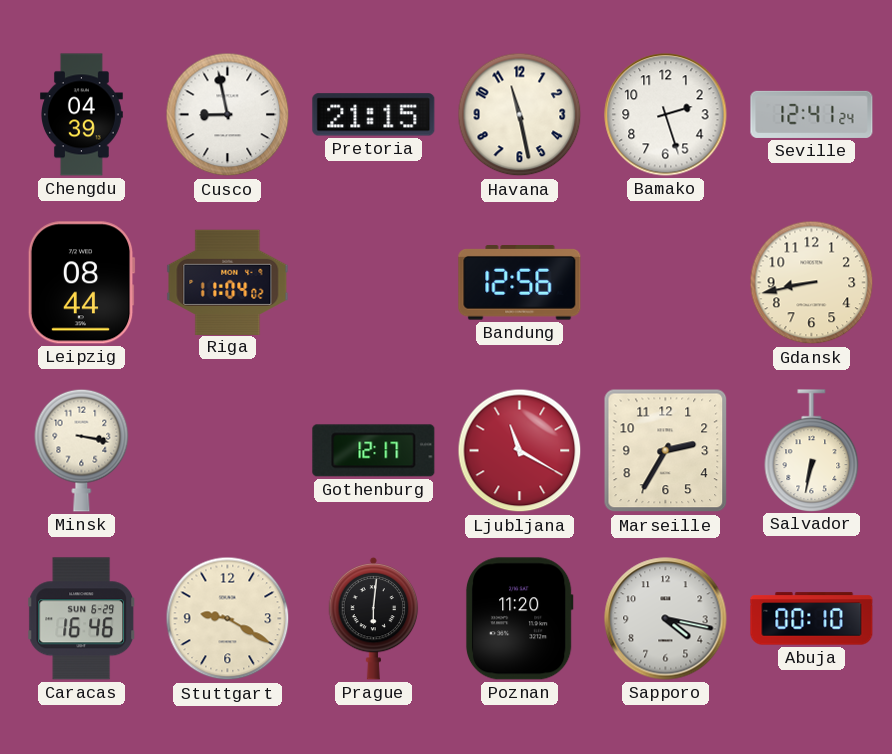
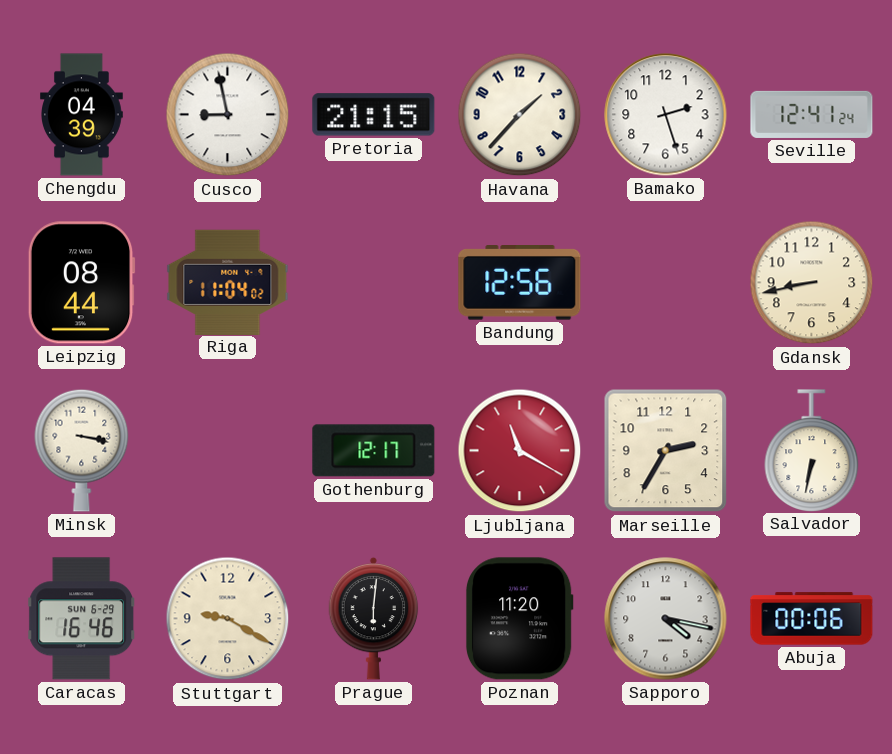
Havana: 11:28 -> 1:37
Abuja: 00:10 -> 00:06
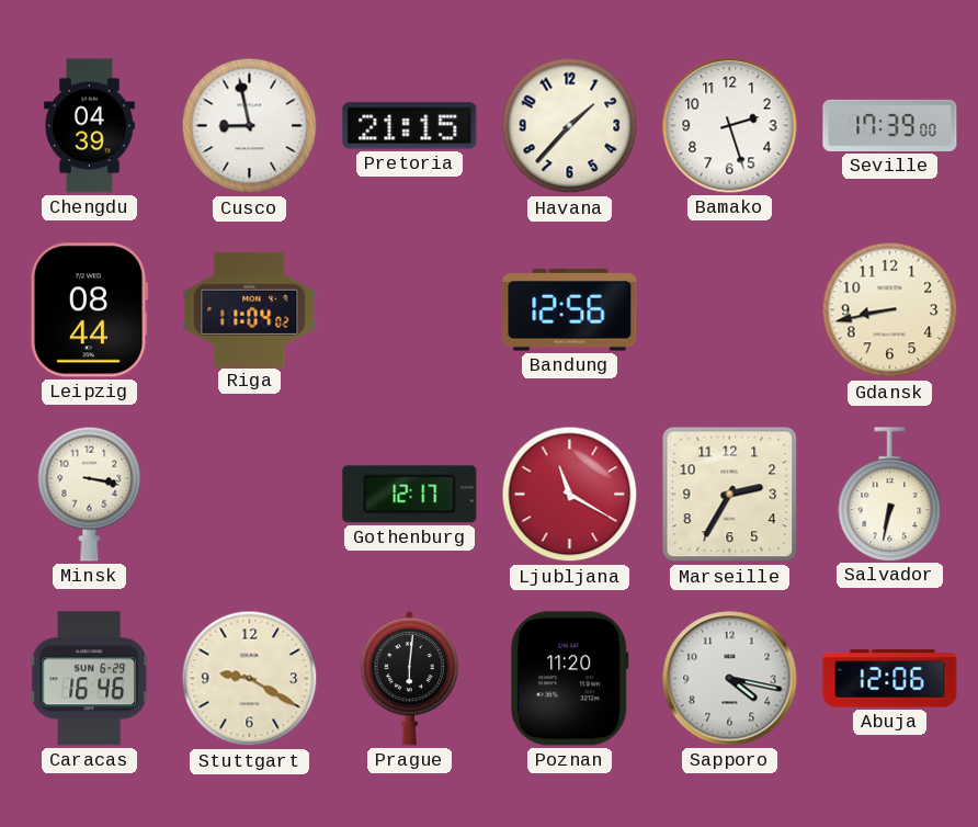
Seville: 12:41 -> 17:39
Abuja: 00:06 -> 12:06
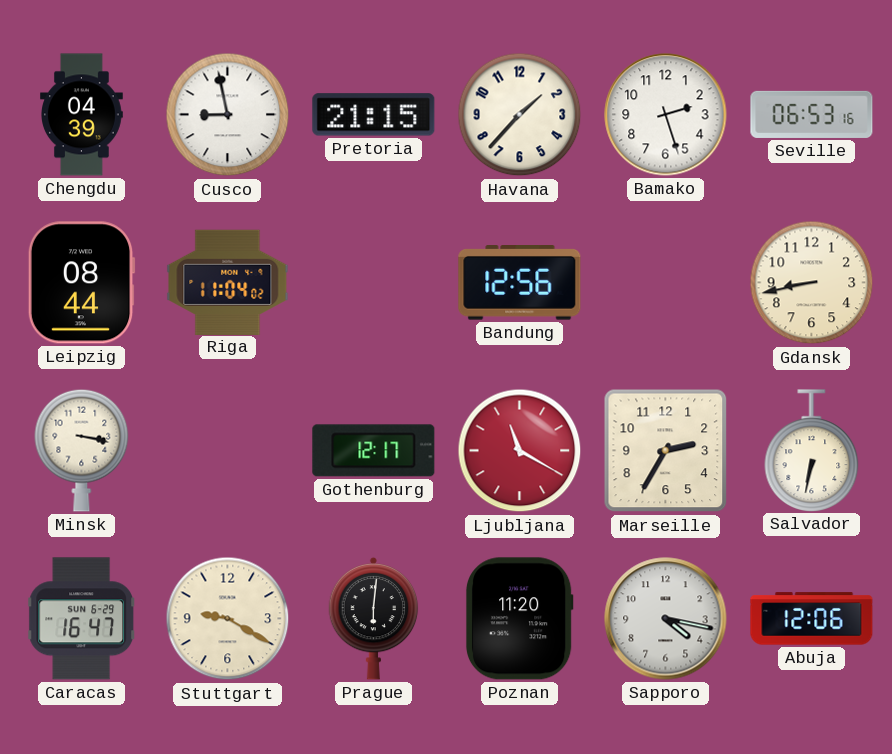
Seville: 17:39 -> 06:53
Caracas: 16:46 -> 16:47
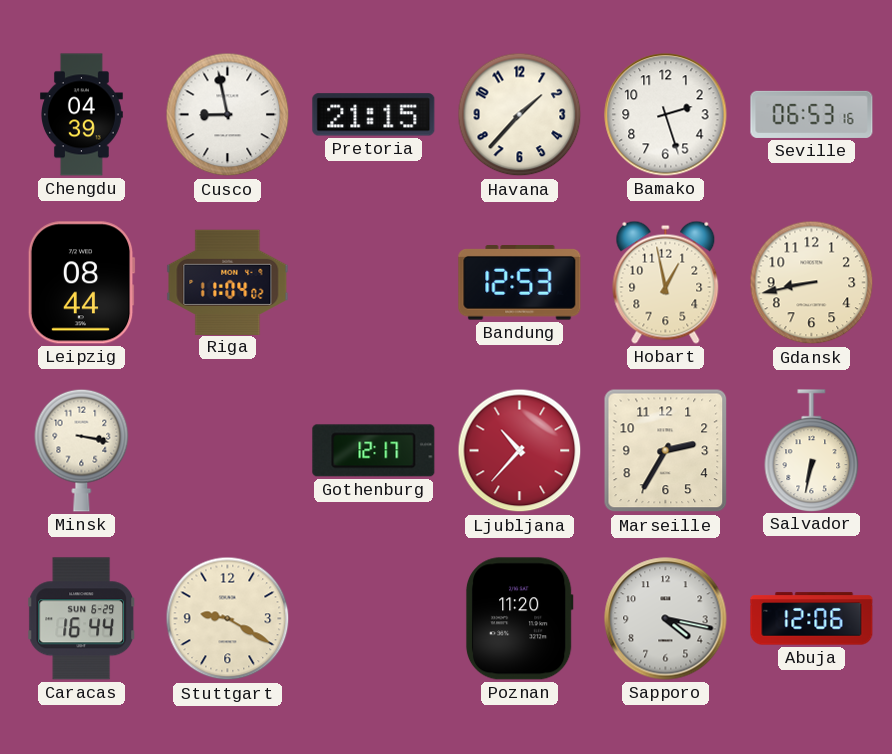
Bandung: 12:56 -> 12:53
Hobart: none -> 12:58
Ljubljana: 11:20 -> 10:37
Caracas: 16:47 -> 16:44
Prague: 6:01 -> none
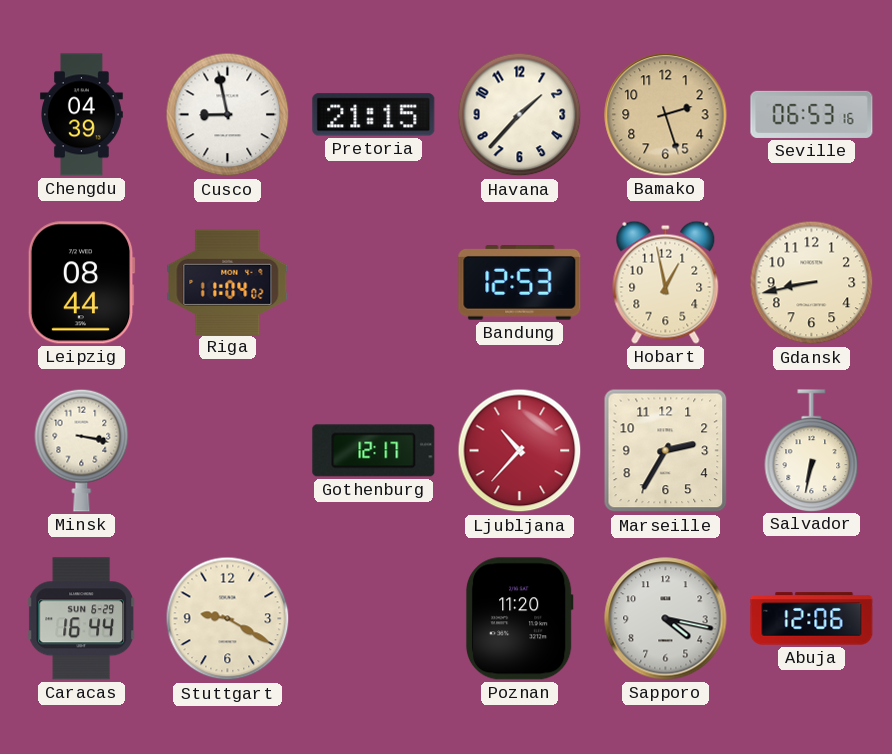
Bamako dial: white -> champagne
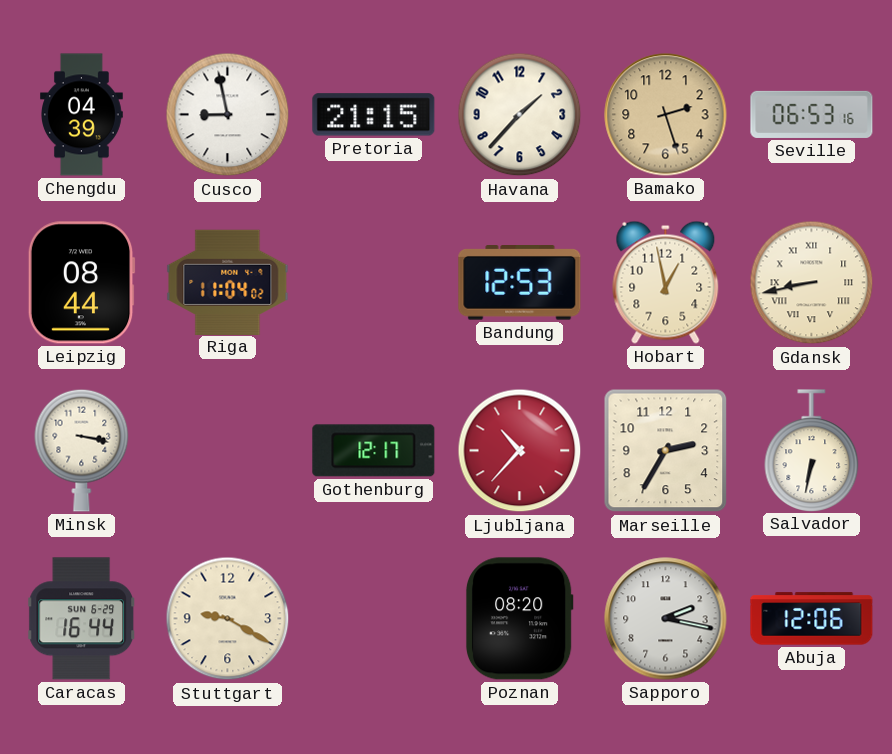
Gdansk numerals: Arabic -> Roman
Poznan: 11:20 -> 08:20
Sapporo: 4:17 -> 2:17
